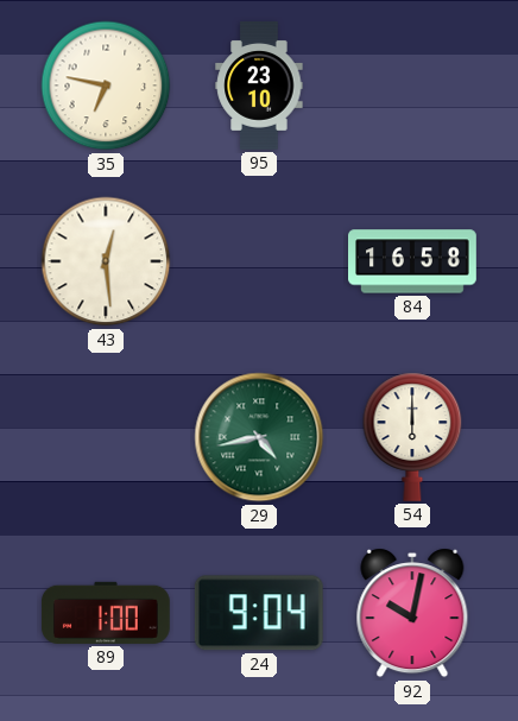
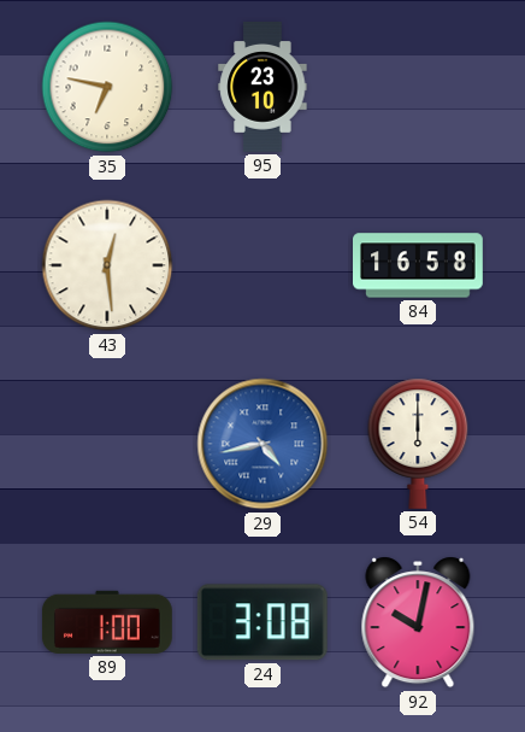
29 dial: green -> blue
24: 9:04 -> 3:08
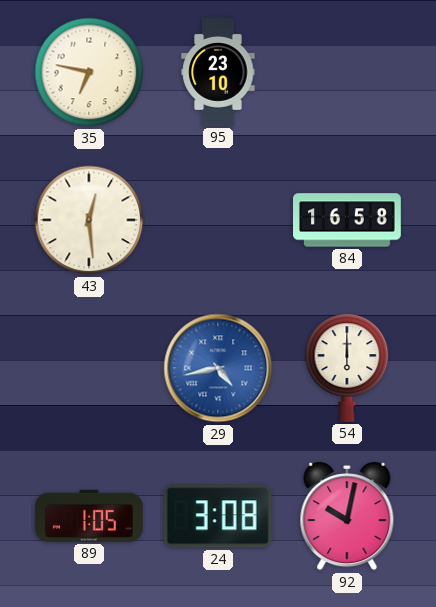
89: 1:00 -> 1:05
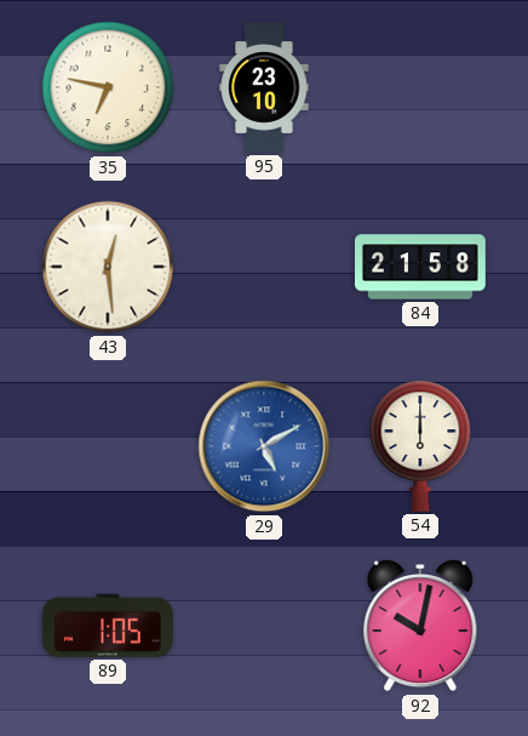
84: 16:58 -> 21:58
29: 4:43 -> 5:10
24: 3:08 -> none
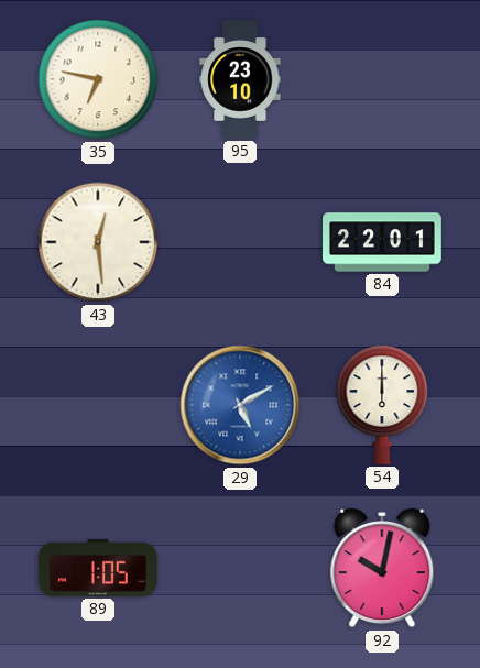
84: 21:58 -> 22:01
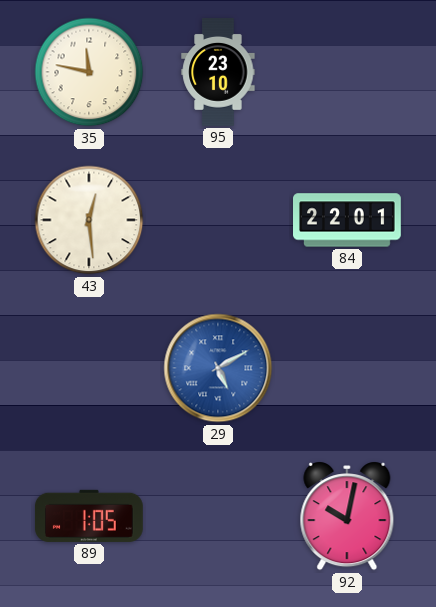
35: 6:47 -> 11:47
54: 6:00 -> none
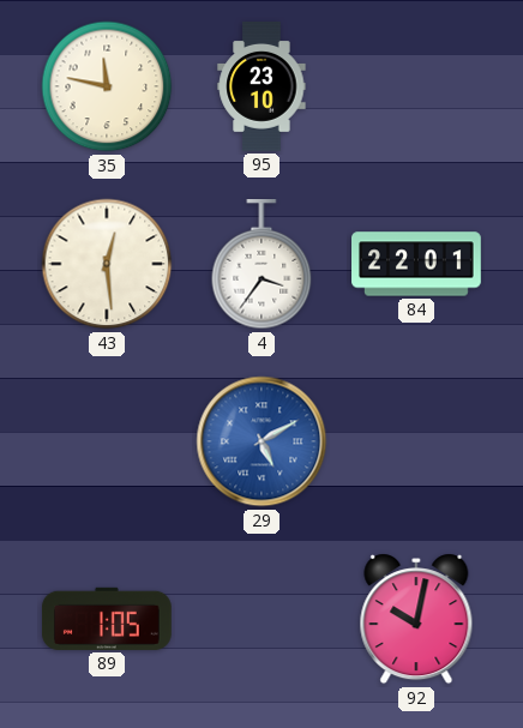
4: none -> 3:36
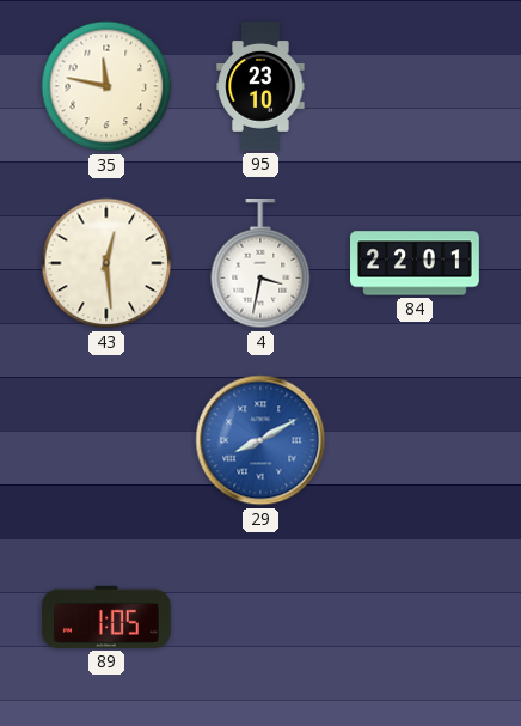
4: 3:36 -> 3:32
29: 5:10 -> 8:10
92: 10:02 -> none
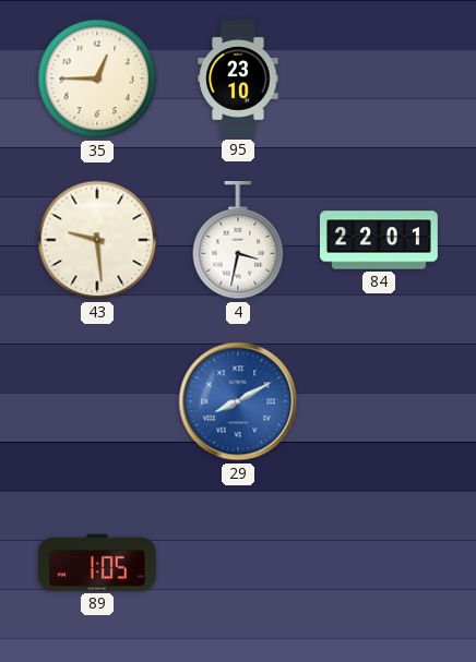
35: 11:47 -> 12:45
43: 12:29 -> 9:29
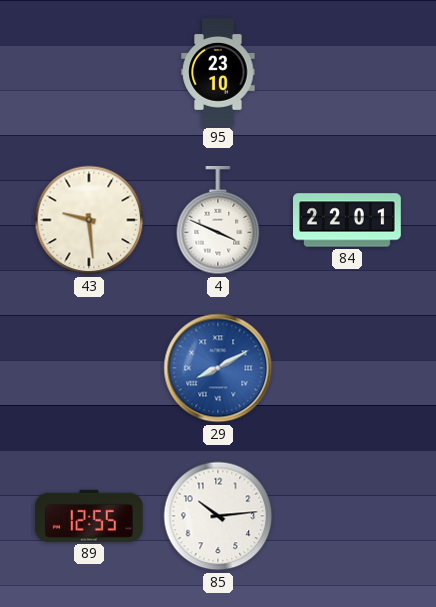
35: 12:45 -> none
4: 3:32 -> 3:49
89: 1:05 -> 12:55
85: none -> 10:14
